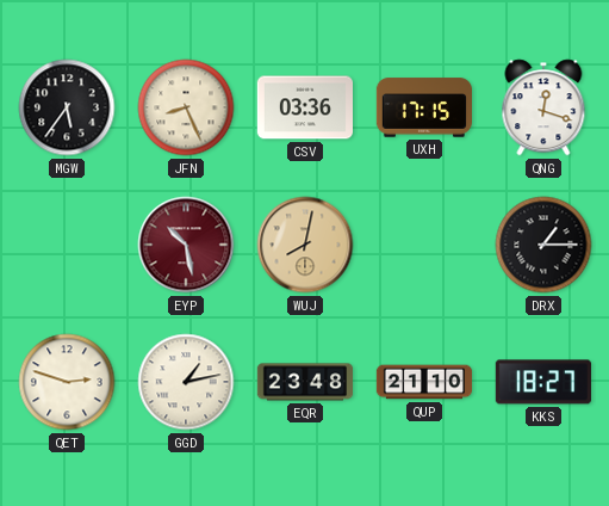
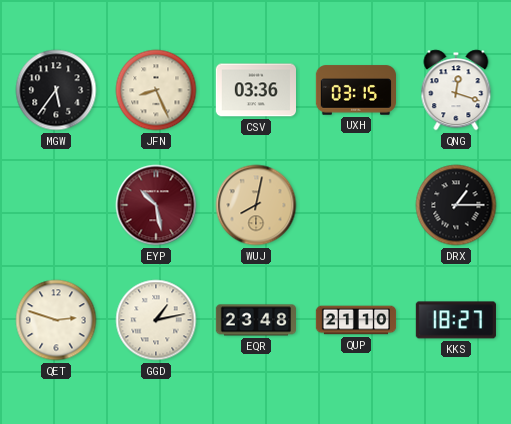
UXH: 17:15 -> 03:15
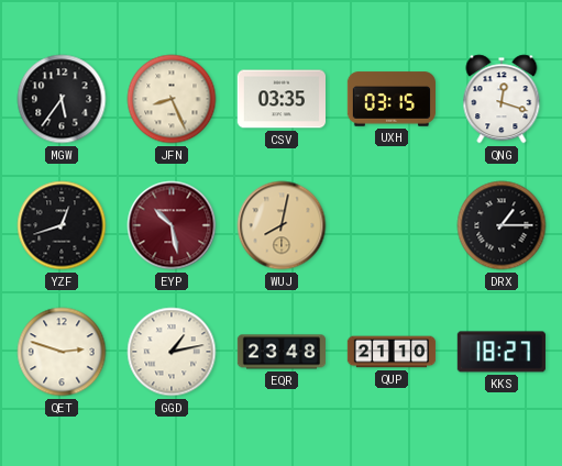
CSV: 03:36 -> 03:35
YZF: none -> 12:42
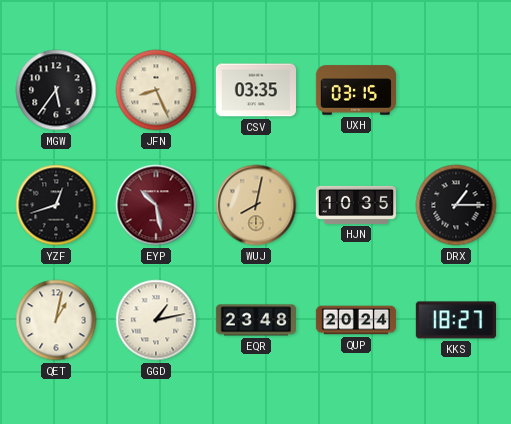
QNG: 12:18 -> none
HJN: none -> 10:35
QET: 2:48 -> 1:02
QUP: 21:10 -> 20:24
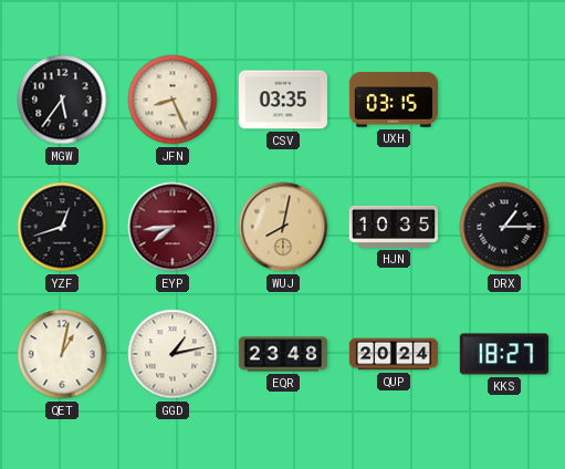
EYP: 10:28 -> 7:44
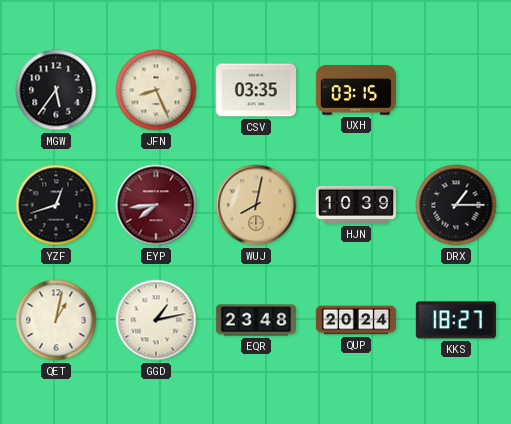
HJN: 10:35 -> 10:39
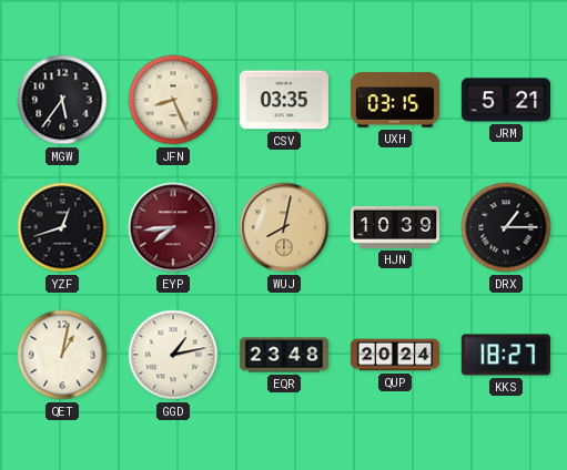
JRM: none -> 5:21
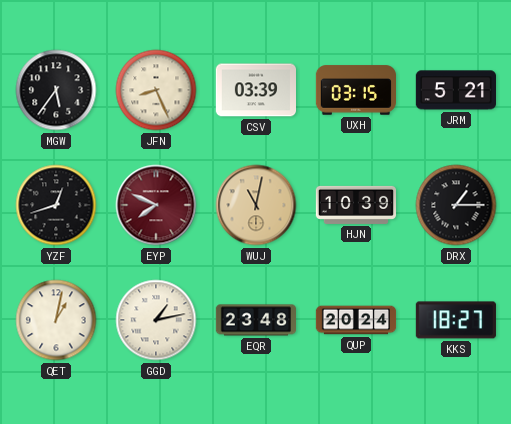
CSV: 03:35 -> 03:39
EYP: 7:44 -> 7:49
WUJ: 8:02 -> 11:02
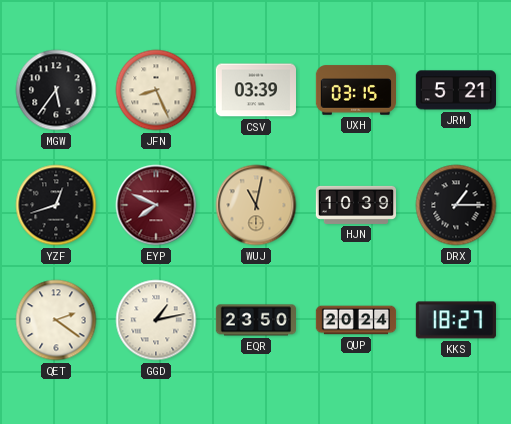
QET: 1:02 -> 2:21
EQR: 23:48 -> 23:50
